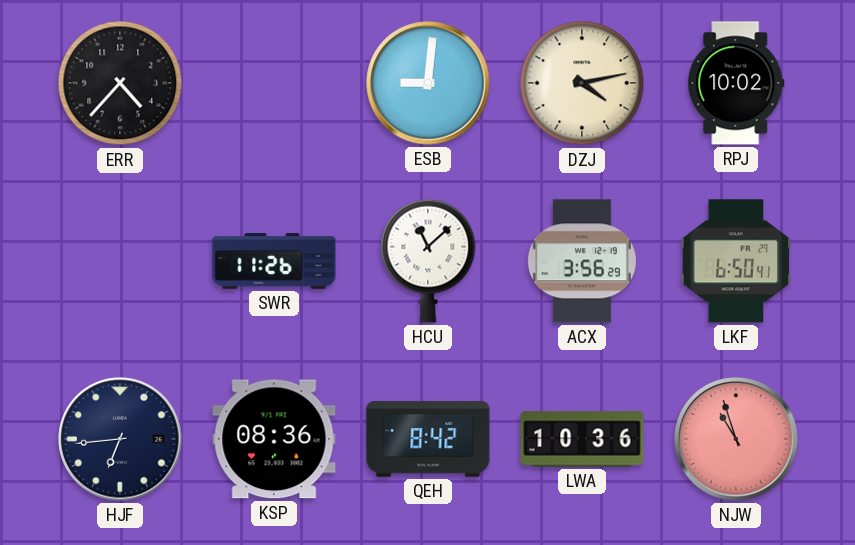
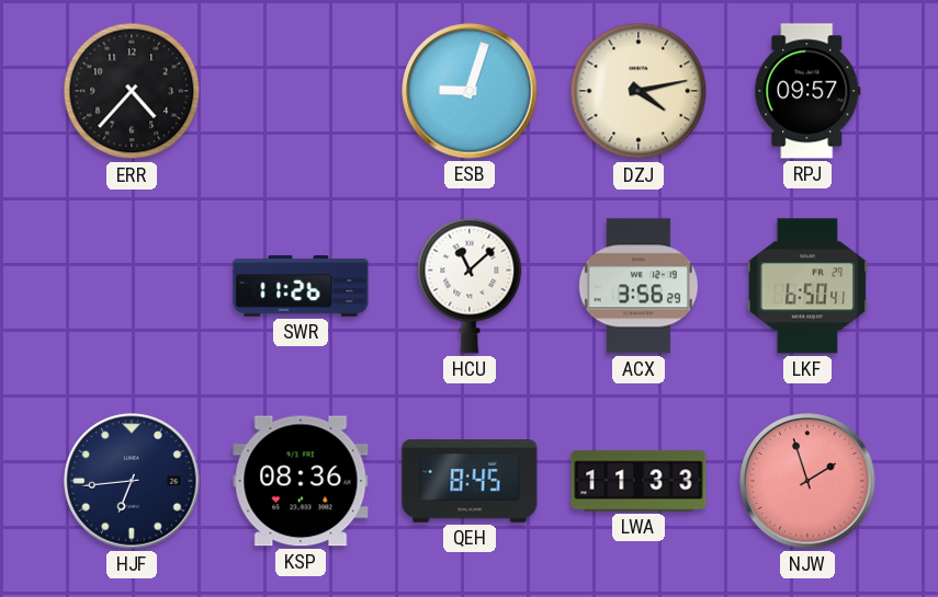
ESB: 9:01 -> 9:03
RPJ: 10:02 -> 09:57
QEH: 8:42 -> 8:45
LWA: 10:36 -> 11:33
NJW: 10:57 -> 1:57
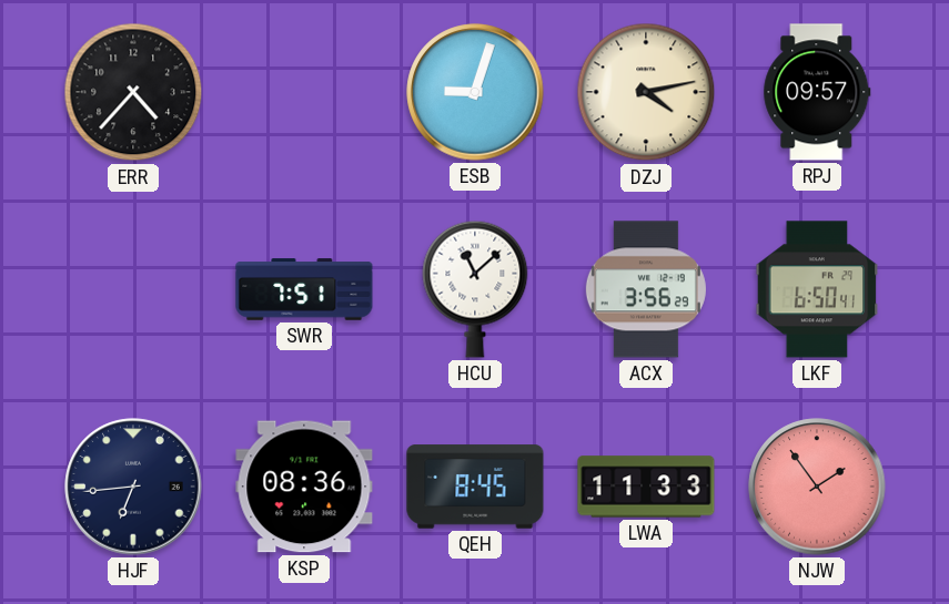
SWR: 11:26 -> 7:51
NJW: 1:57 -> 1:54
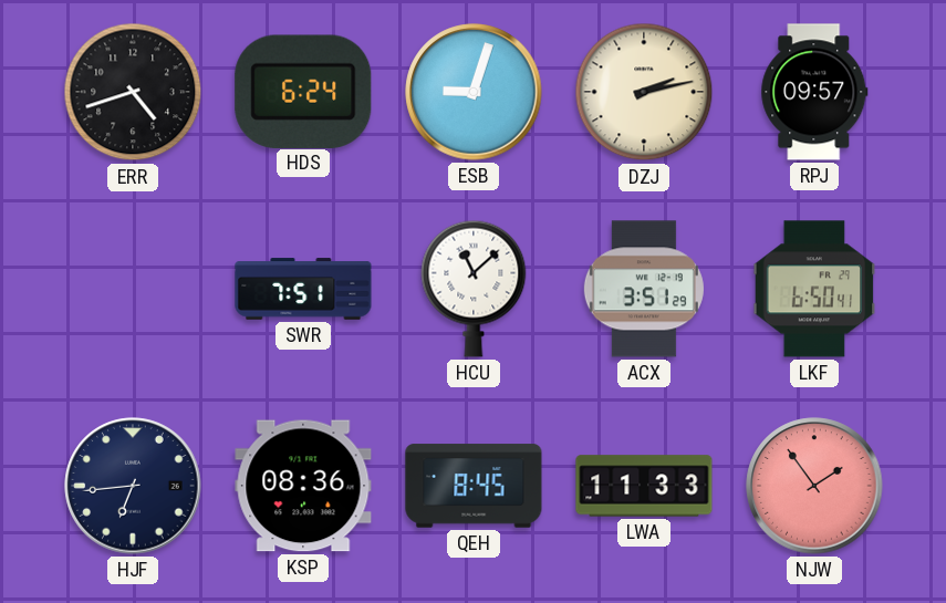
ERR: 4:37 -> 4:42
HDS: none -> 6:24
DZJ: 4:13 -> 2:13
ACX: 3:56 -> 3:51
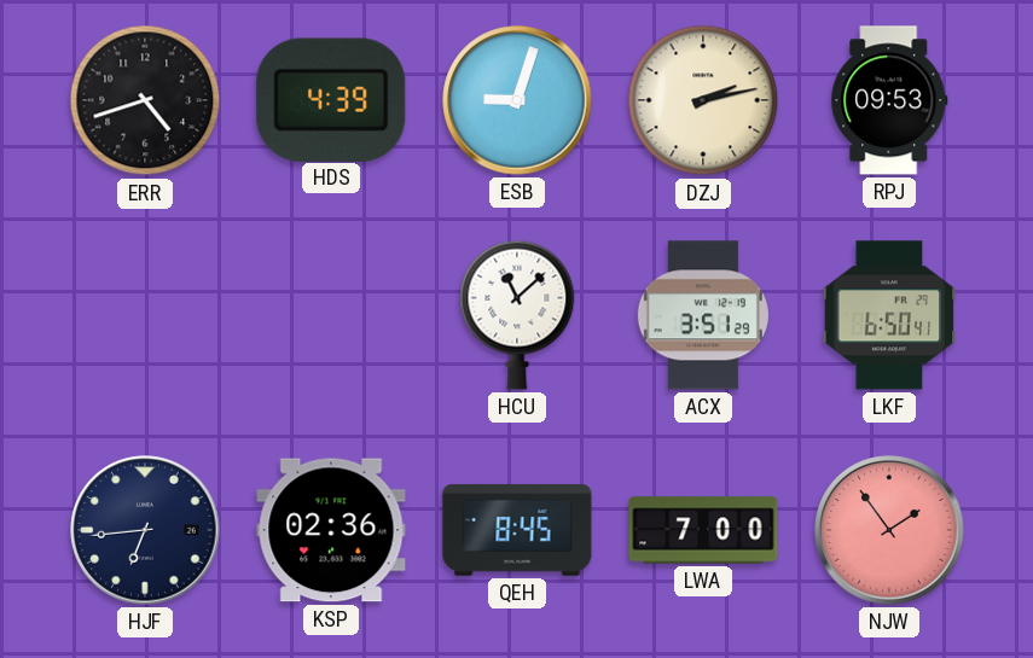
HDS: 6:24 -> 4:39
RPJ: 09:57 -> 09:53
SWR: 7:51 -> none
KSP: 08:36 -> 02:36
LWA: 11:33 -> 7:00
